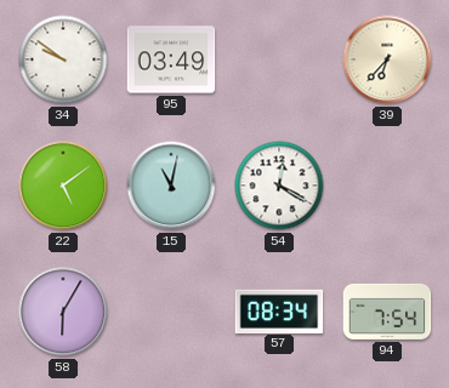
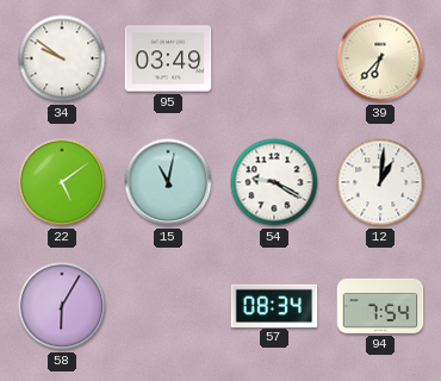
54: 12:20 -> 9:20
12: none -> 1:01
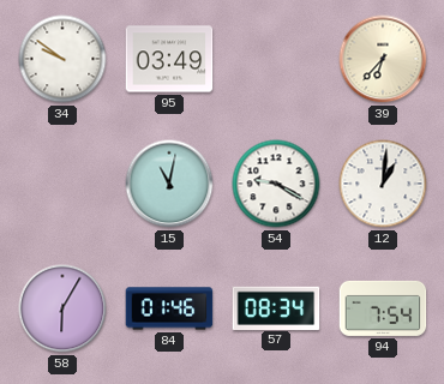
22: 5:09 -> none
84: none -> 01:46
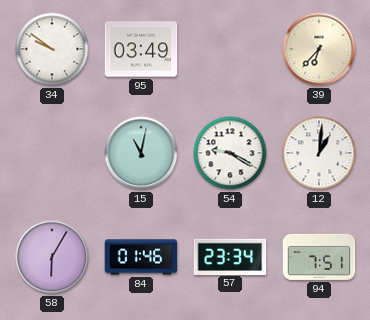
57: 08:34 -> 23:34
94: 7:54 -> 7:51
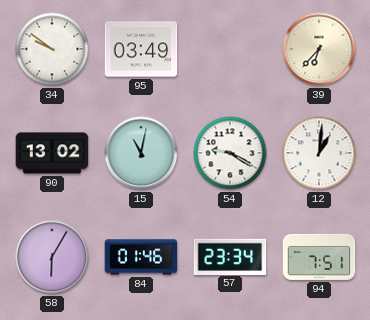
90: none -> 13:02
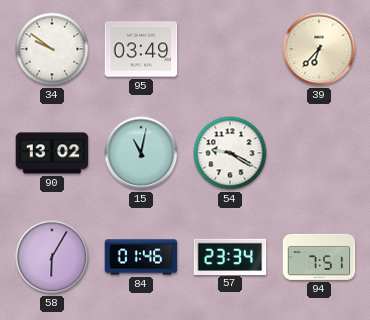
12: 1:01 -> none
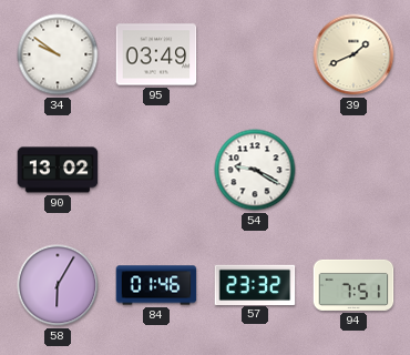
39: 6:37 -> 1:41
15: 11:02 -> none
57: 23:34 -> 23:32
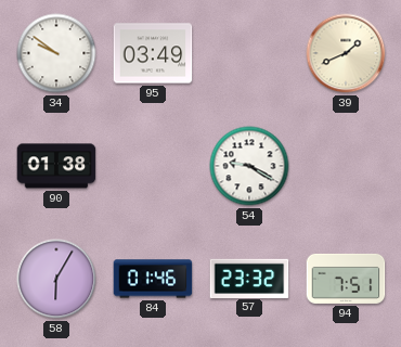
90: 13:02 -> 01:38
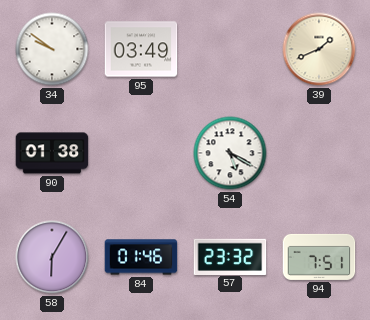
54: 9:20 -> 5:20
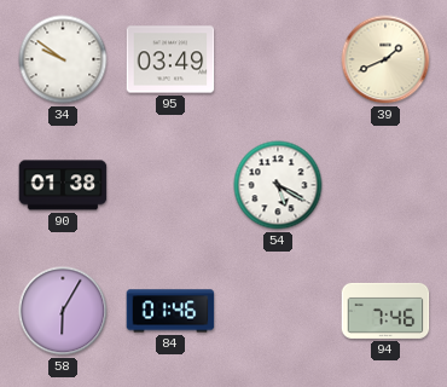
57: 23:32 -> none
94: 7:51 -> 7:46
